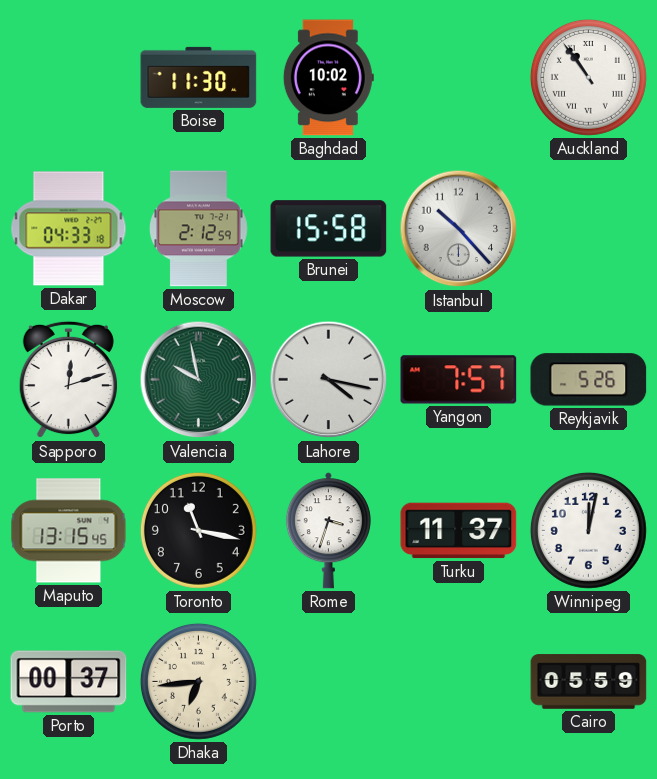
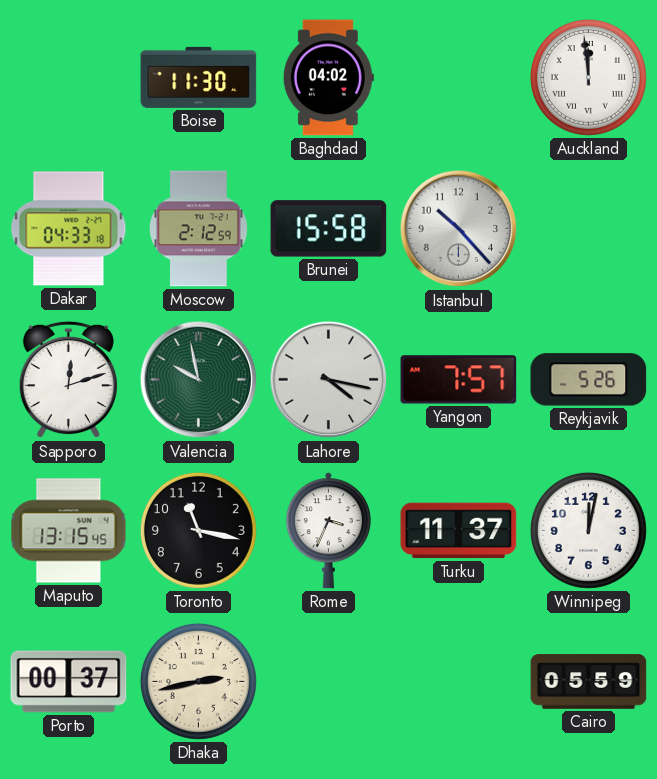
Baghdad: 10:02 -> 04:02
Auckland: 10:54 -> 11:59
Rome: 3:33 -> 3:34
Dhaka: 6:44 -> 2:43
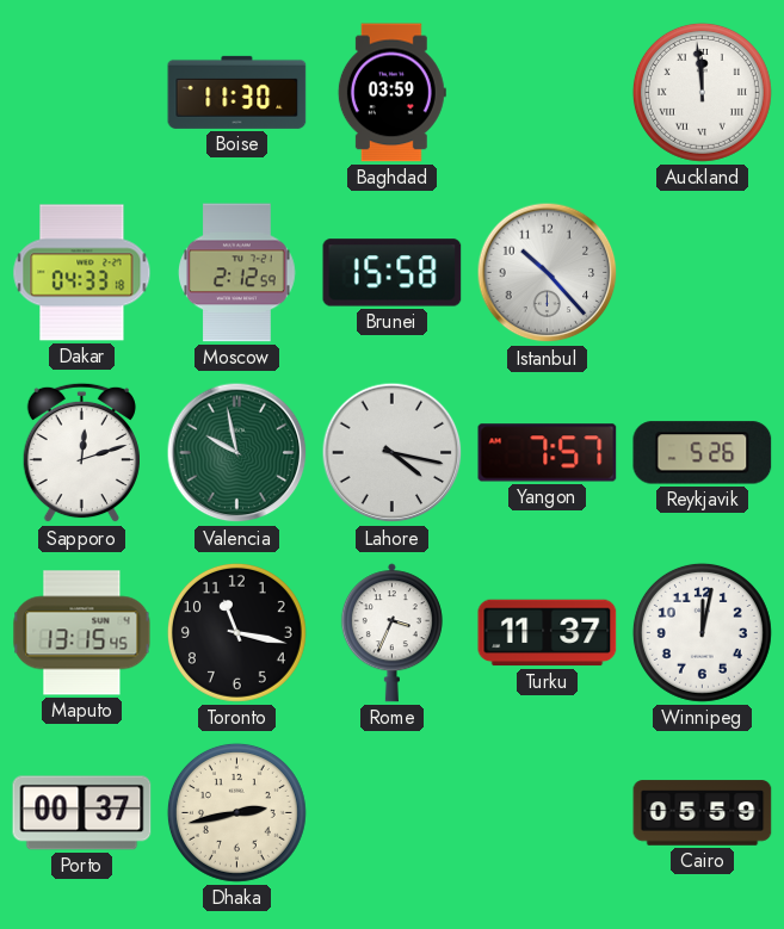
Baghdad: 04:02 -> 03:59
